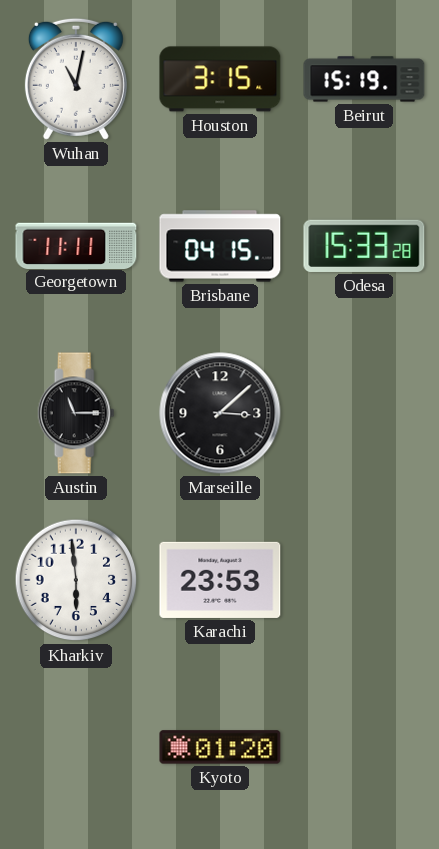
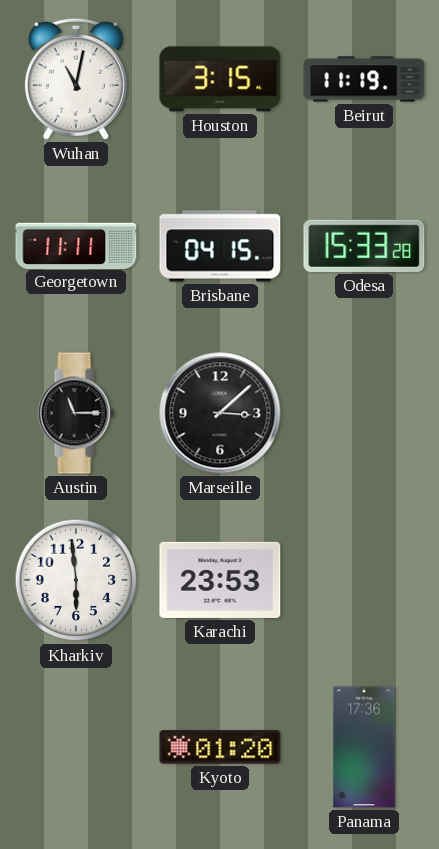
Beirut: 15:19 -> 11:19
Panama: none -> 17:36
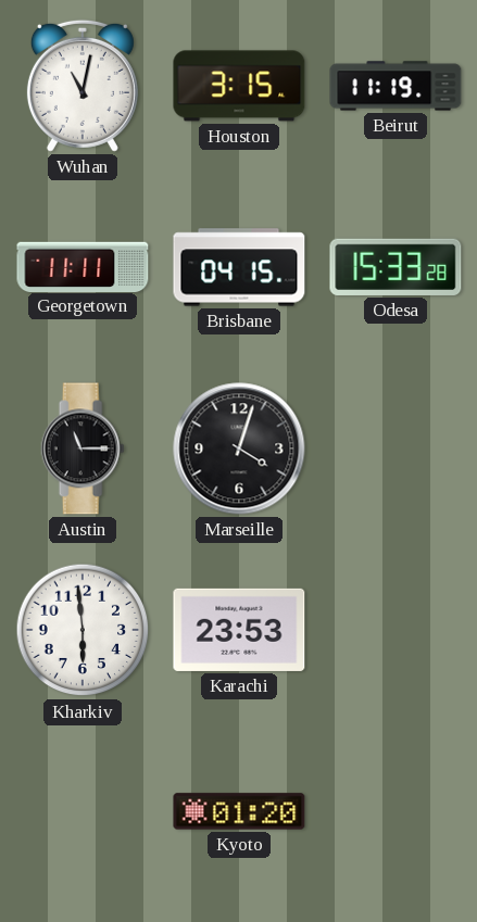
Marseille: 3:08 -> 4:03
Panama: 17:36 -> none
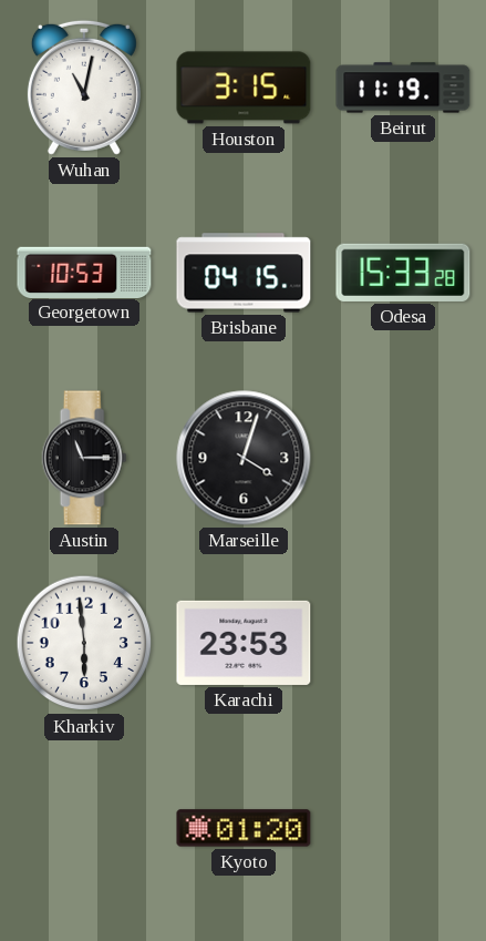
Georgetown: 11:11 -> 10:53
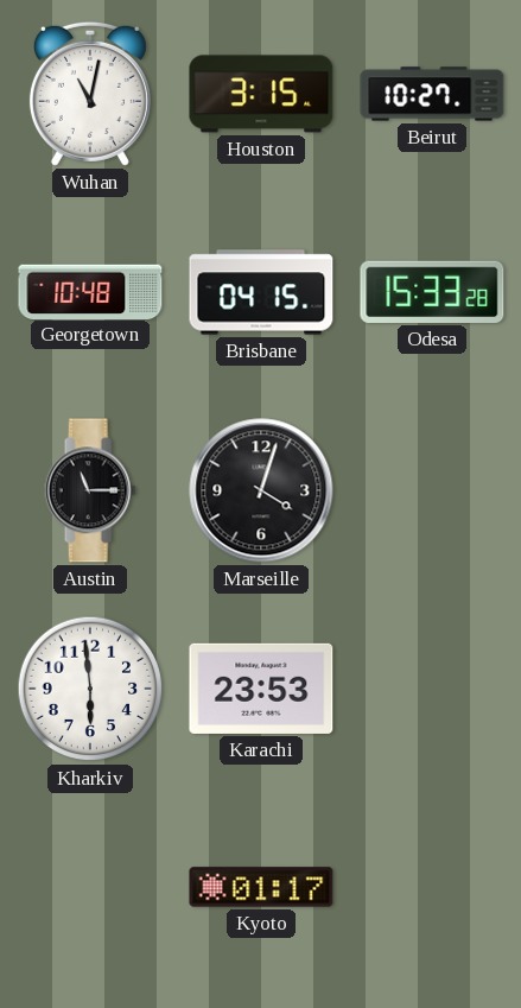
Beirut: 11:19 -> 10:27
Georgetown: 10:53 -> 10:48
Kyoto: 01:20 -> 01:17
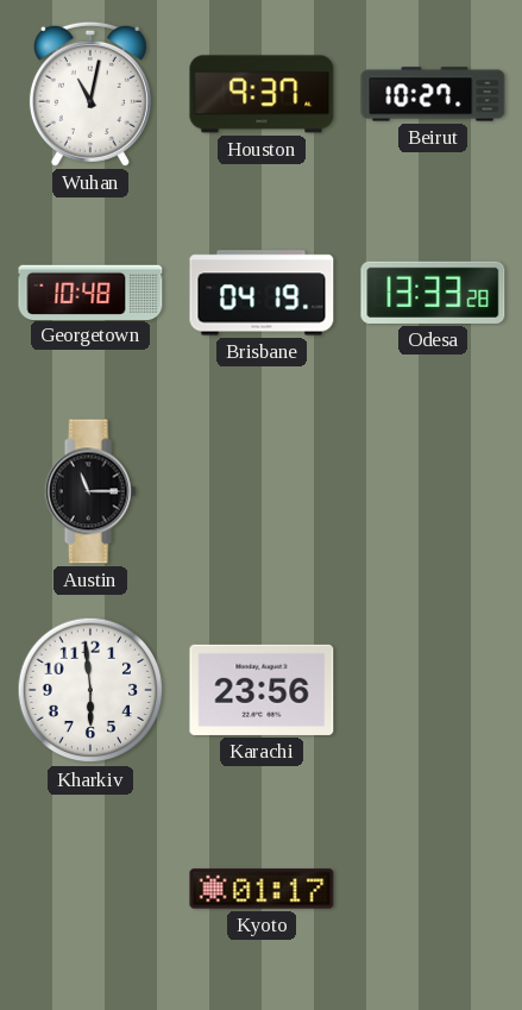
Houston: 3:15 -> 9:37
Brisbane: 04:15 -> 04:19
Odesa: 15:33 -> 13:33
Marseille: 4:03 -> none
Karachi: 23:53 -> 23:56
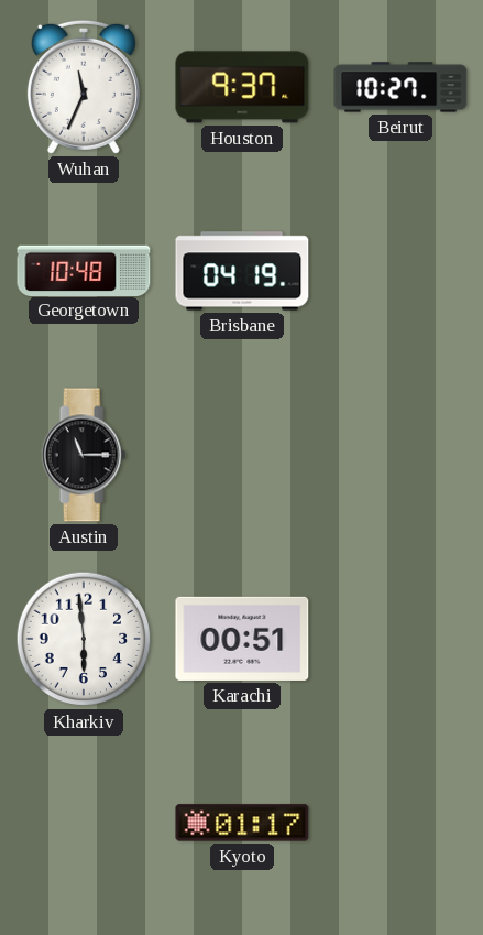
Wuhan: 11:02 -> 11:34
Odesa: 13:33 -> none
Karachi: 23:56 -> 00:51
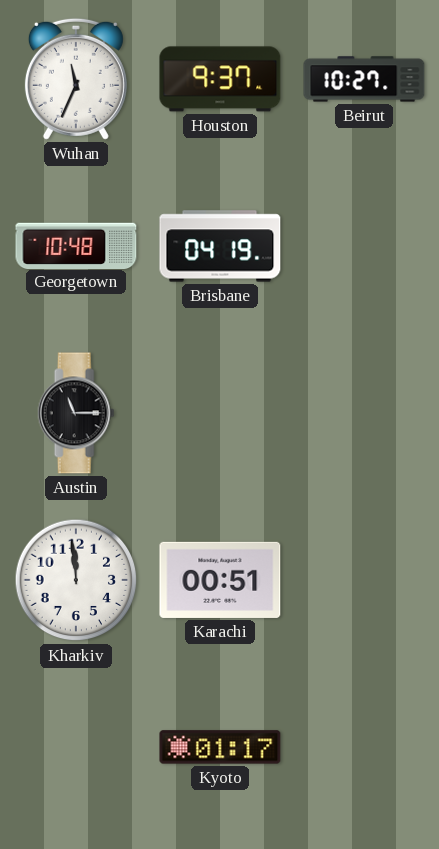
Kharkiv: 5:59 -> 11:59
